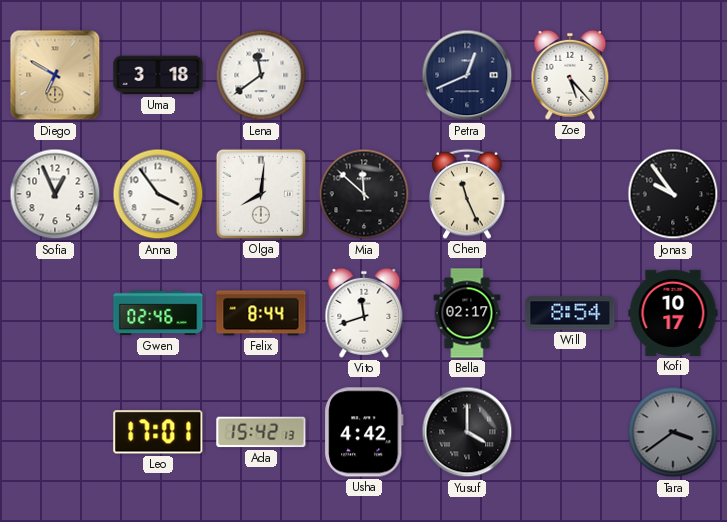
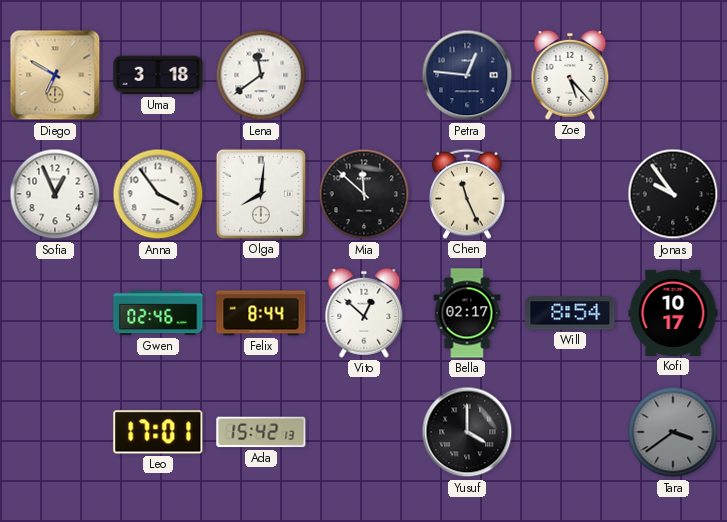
Petra: 12:41 -> 12:46
Vito: 11:42 -> 12:52
Usha: 4:42 -> none
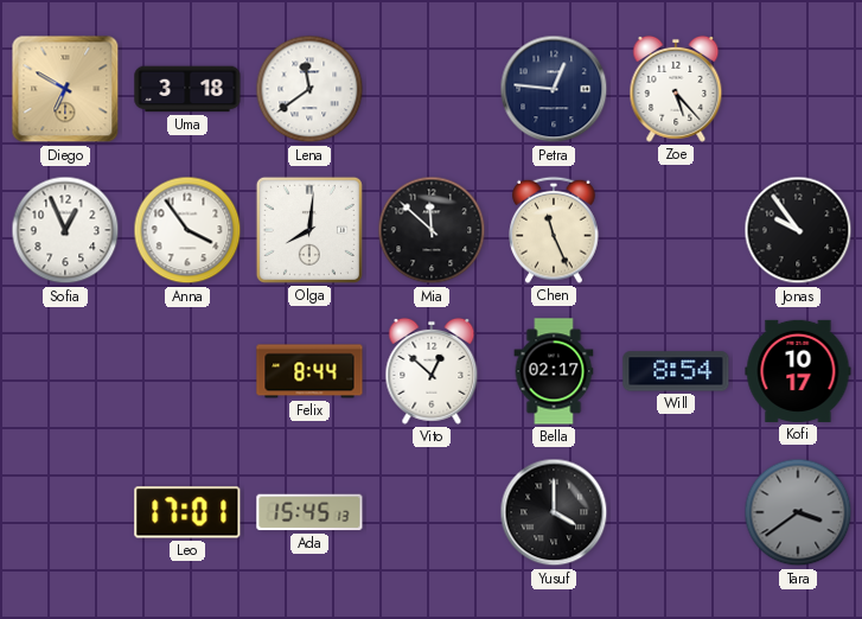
Gwen: 02:46 -> none
Ada: 15:42 -> 15:45
